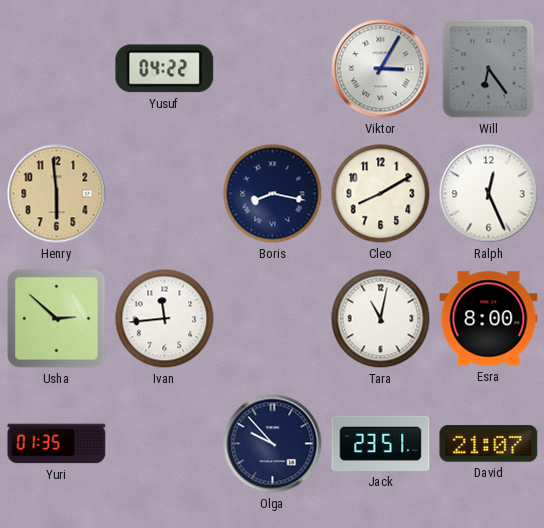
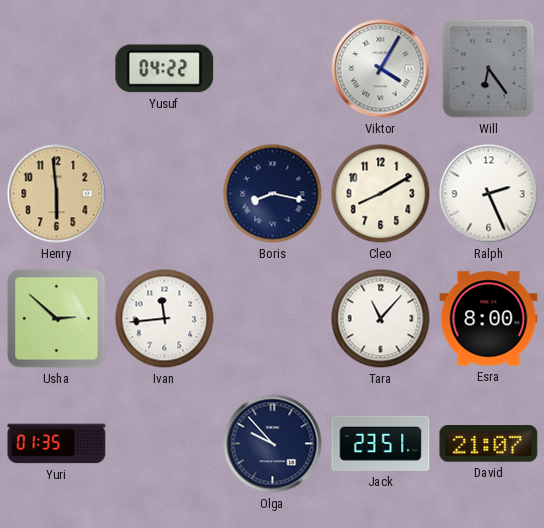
Viktor: 3:05 -> 4:05
Ralph: 12:26 -> 2:26
Tara: 11:02 -> 11:07
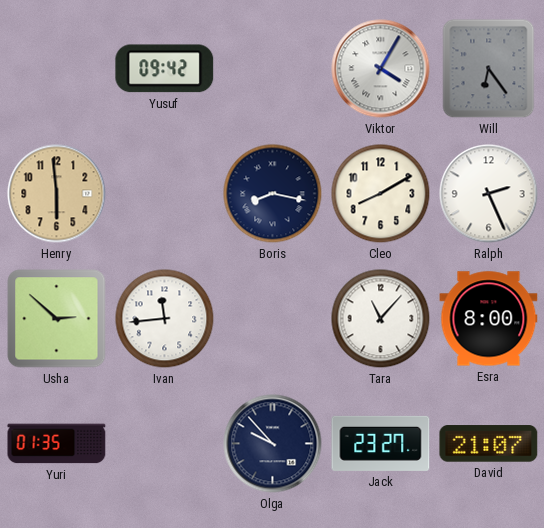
Yusuf: 04:22 -> 09:42
Jack: 23:51 -> 23:27
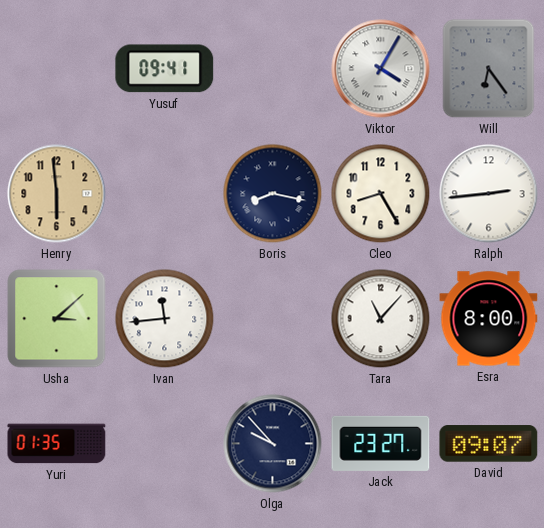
Yusuf: 09:42 -> 09:41
Cleo: 8:10 -> 8:25
Ralph: 2:26 -> 2:44
Usha: 2:52 -> 3:08
David: 21:07 -> 09:07
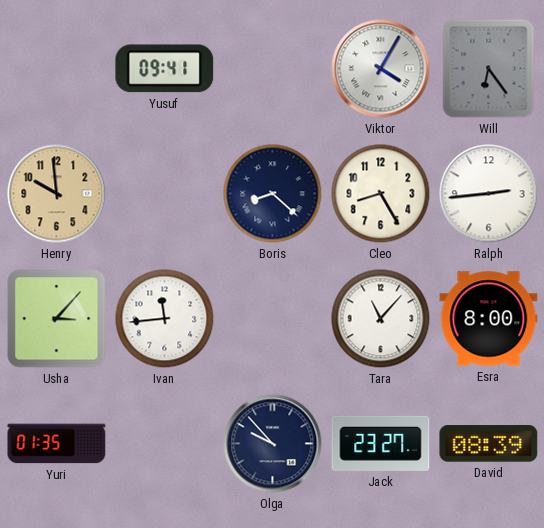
Henry: 5:59 -> 9:59
Boris: 8:17 -> 8:22
Usha: 3:08 -> 3:07
David: 09:07 -> 08:39
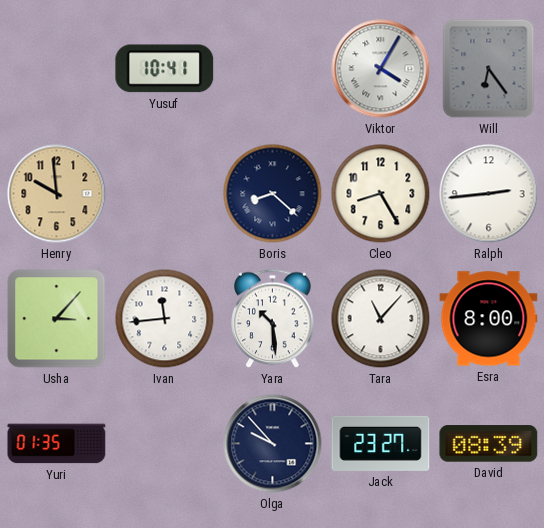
Yusuf: 09:41 -> 10:41
Yara: none -> 10:29
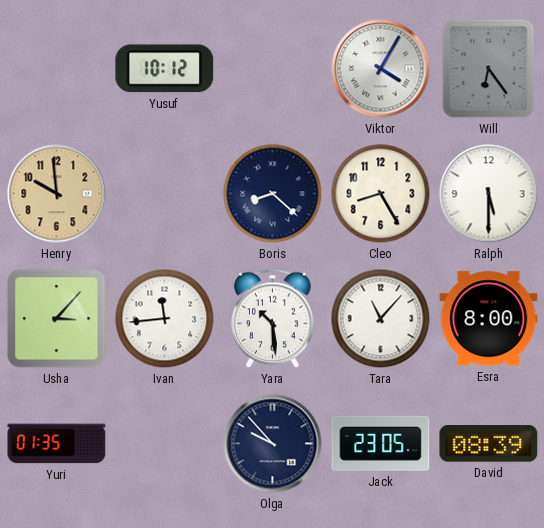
Yusuf: 10:41 -> 10:12
Ralph: 2:44 -> 5:30
Jack: 23:27 -> 23:05
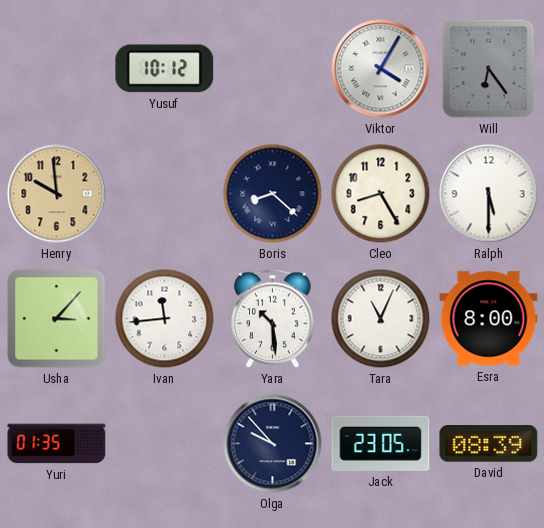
Tara: 11:07 -> 11:04
